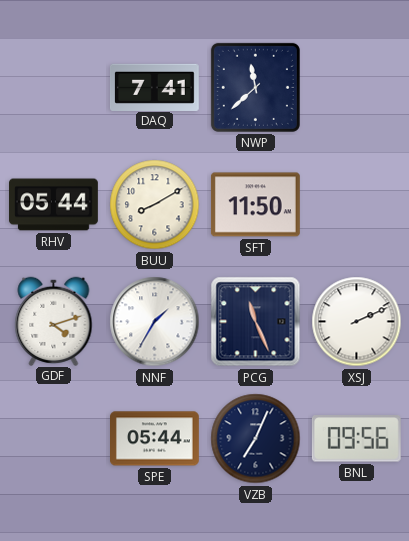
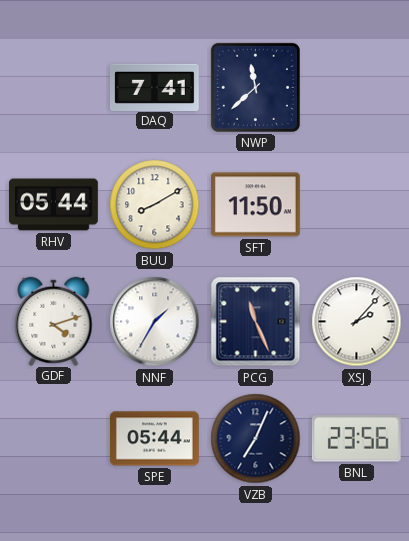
XSJ: 2:11 -> 2:07
BNL: 09:56 -> 23:56
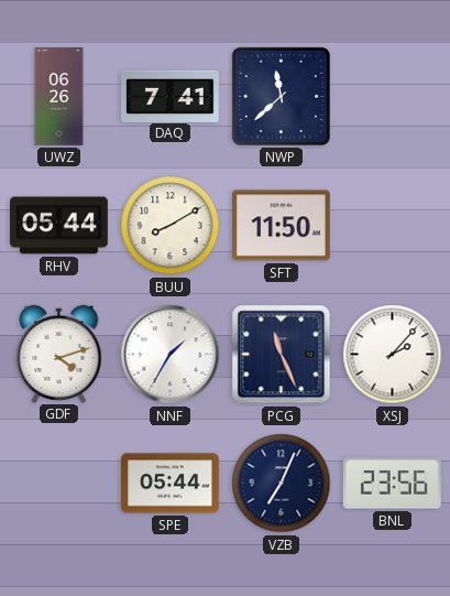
UWZ: none -> 06:26
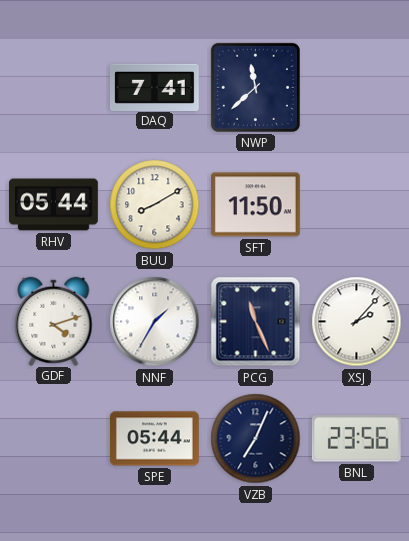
UWZ: 06:26 -> none
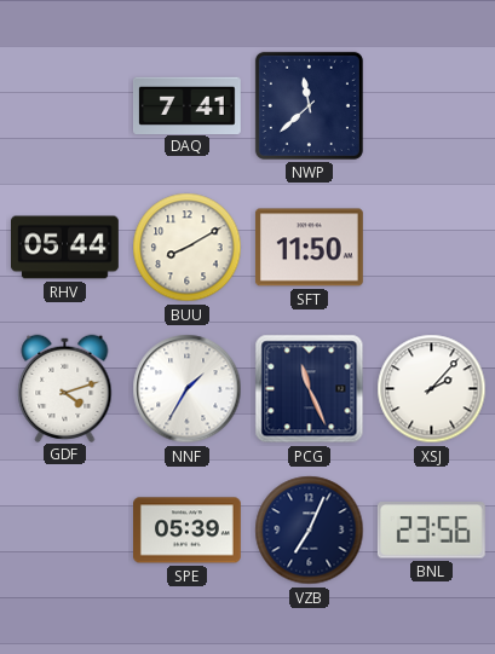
SPE: 05:44 -> 05:39
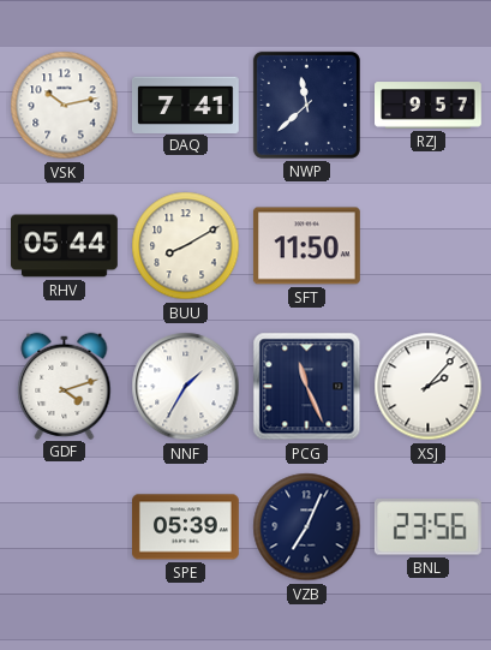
VSK: none -> 10:13
RZJ: none -> 9:57
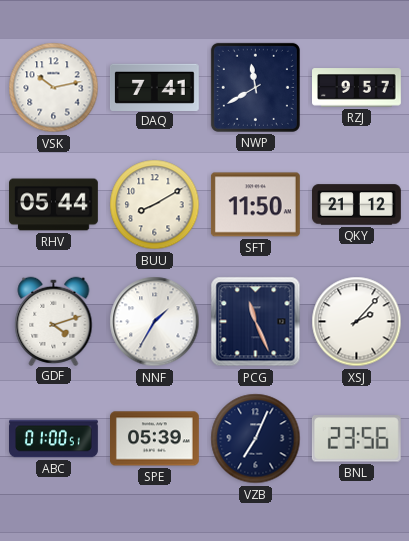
NWP: 11:38 -> 11:40
QKY: none -> 21:12
ABC: none -> 01:00
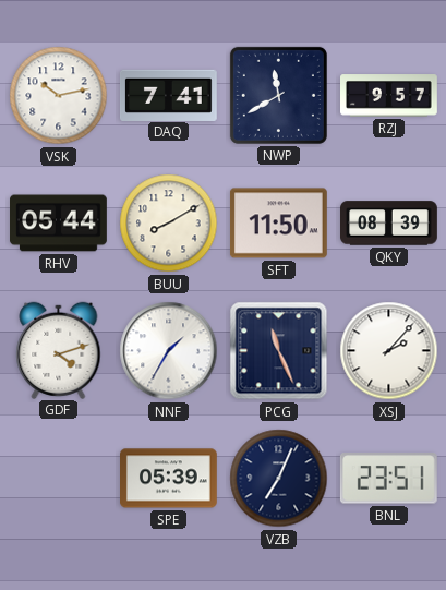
QKY: 21:12 -> 08:39
ABC: 01:00 -> none
BNL: 23:56 -> 23:51
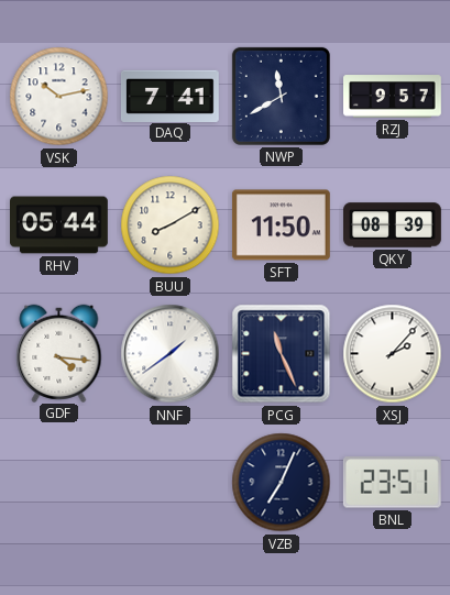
GDF: 4:12 -> 4:16
NNF: 1:35 -> 1:39
SPE: 05:39 -> none
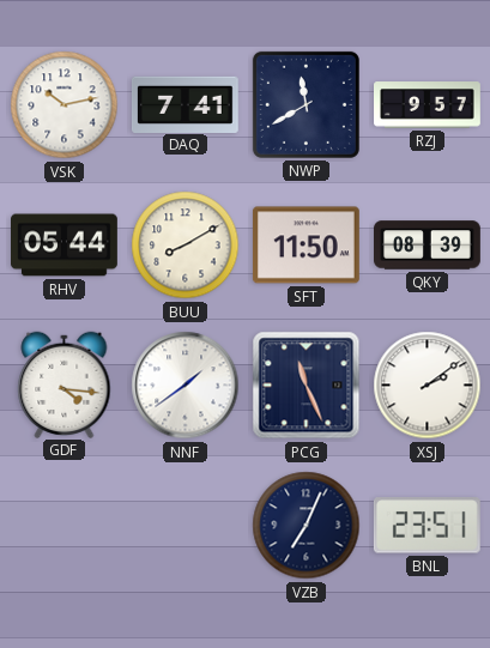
XSJ: 2:07 -> 2:09
